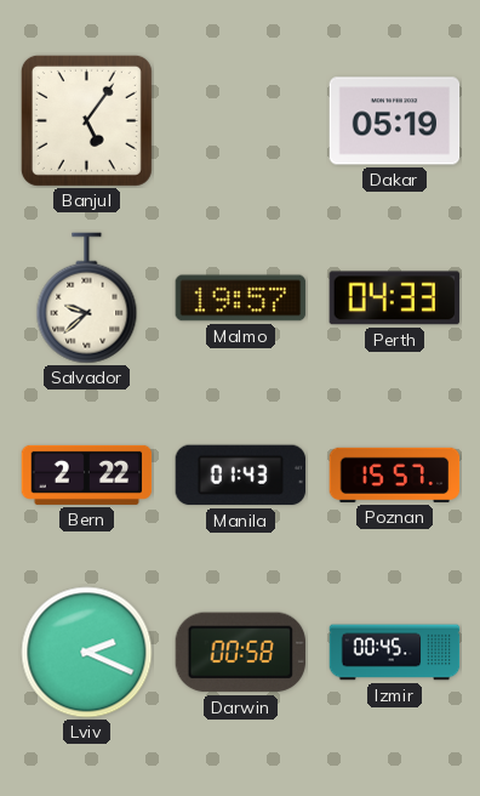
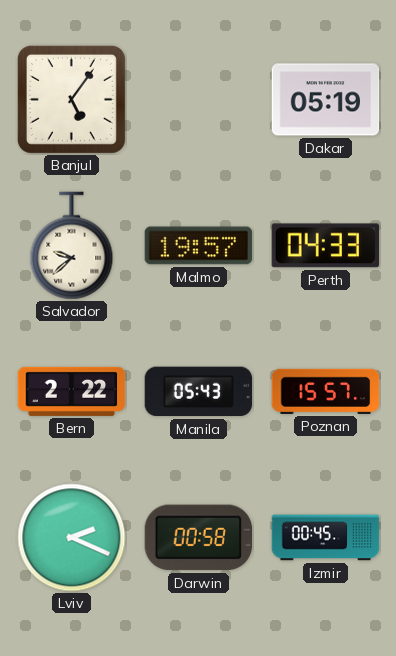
Manila: 01:43 -> 05:43
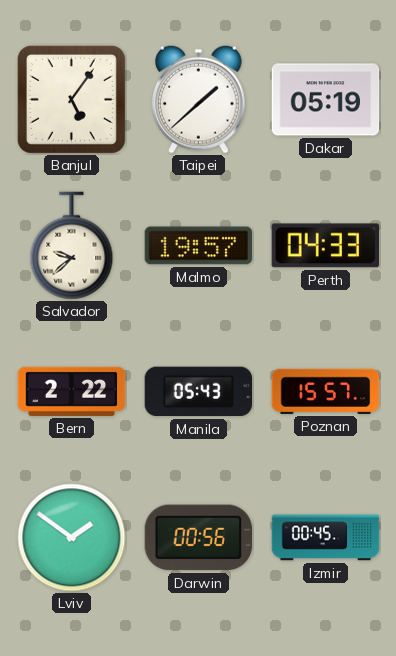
Taipei: none -> 1:38
Lviv: 2:19 -> 1:51
Darwin: 00:58 -> 00:56
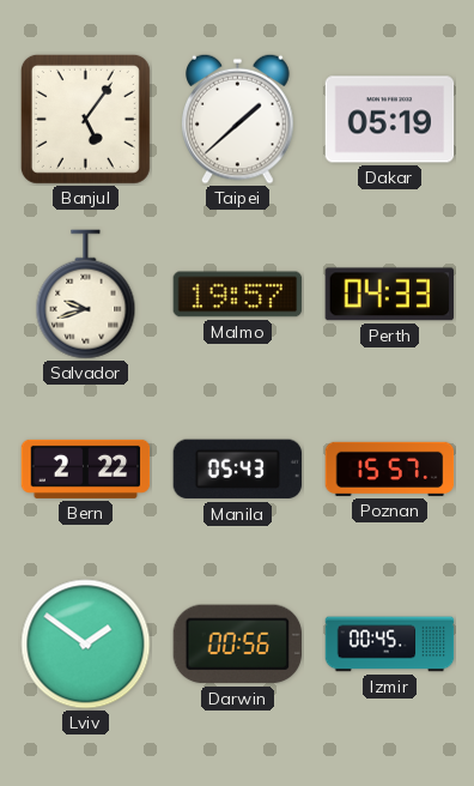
Salvador: 9:38 -> 9:42
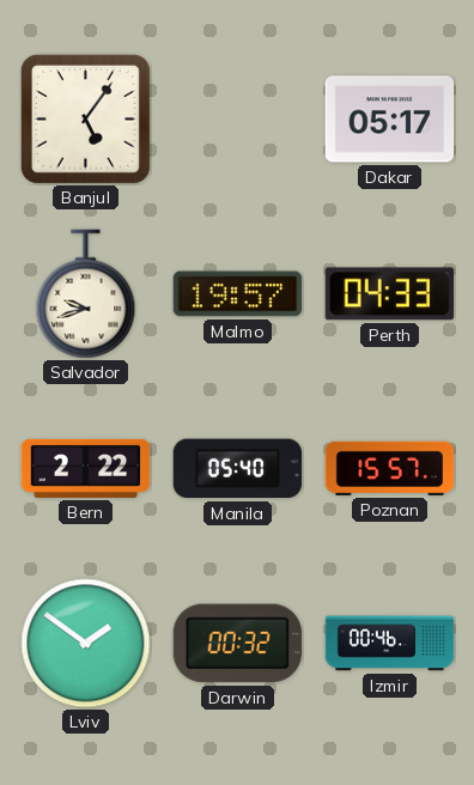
Taipei: 1:38 -> none
Dakar: 05:19 -> 05:17
Manila: 05:43 -> 05:40
Darwin: 00:56 -> 00:32
Izmir: 00:45 -> 00:46
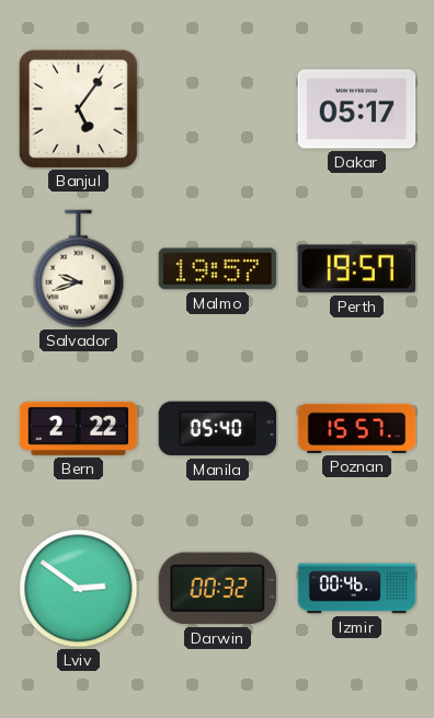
Perth: 04:33 -> 19:57
Lviv: 1:51 -> 2:51
